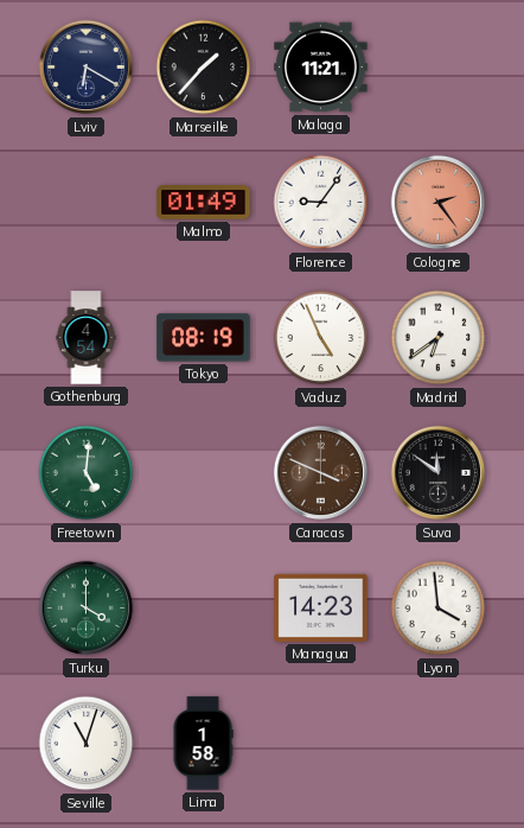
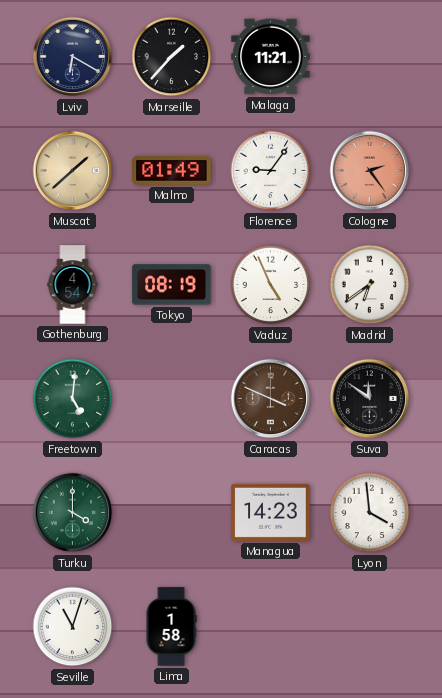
Muscat: none -> 1:38
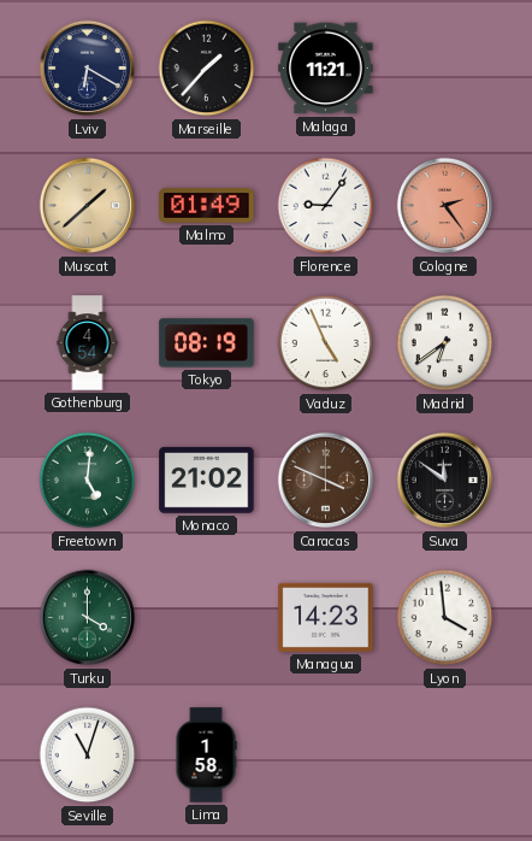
Monaco: none -> 21:02
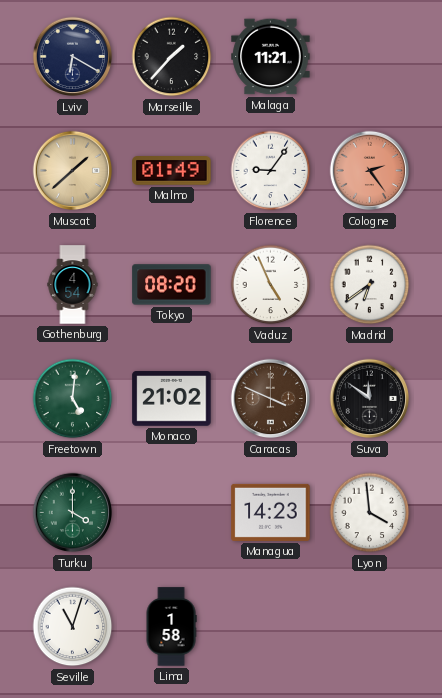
Tokyo: 08:19 -> 08:20
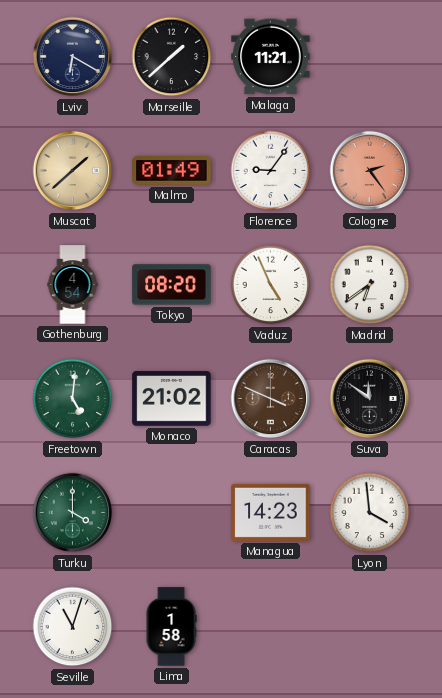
Marseille: 1:37 -> 1:38
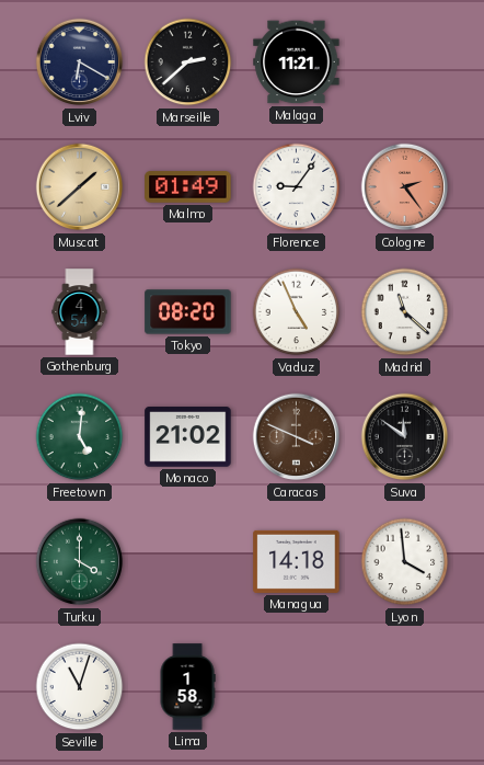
Marseille: 1:38 -> 2:38
Madrid: 6:39 -> 11:22
Managua: 14:23 -> 14:18
